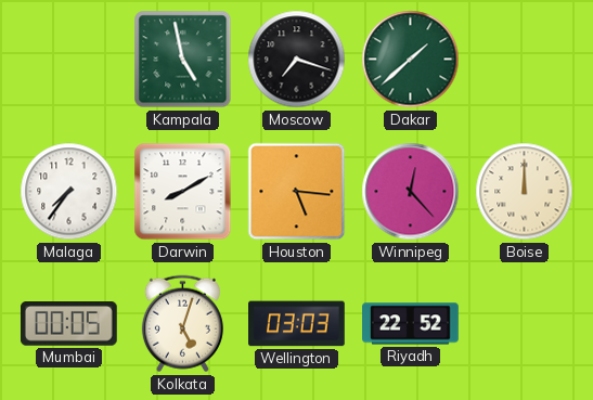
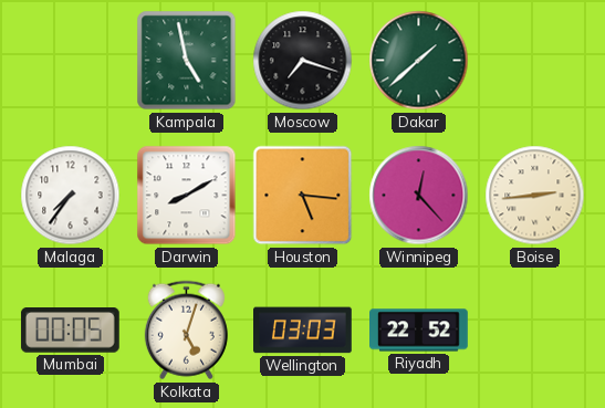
Boise: 12:00 -> 2:44
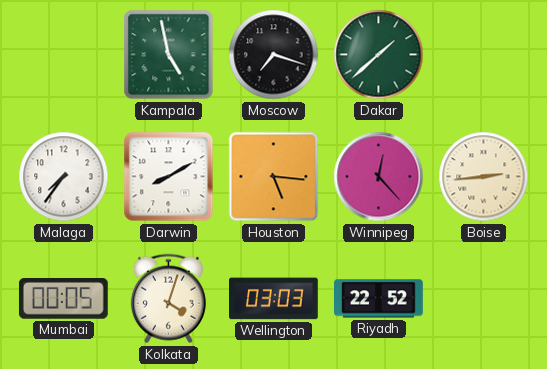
Kolkata: 5:03 -> 4:03
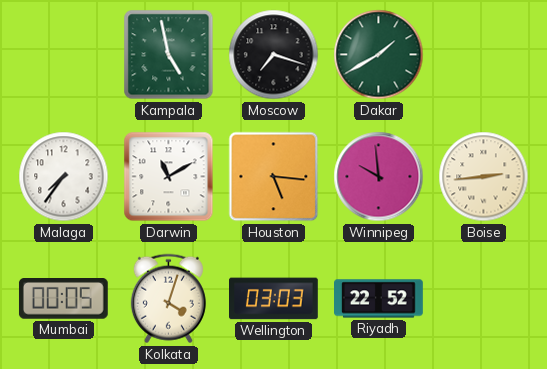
Dakar: 1:38 -> 1:40
Darwin: 8:10 -> 11:10
Winnipeg: 12:23 -> 9:59
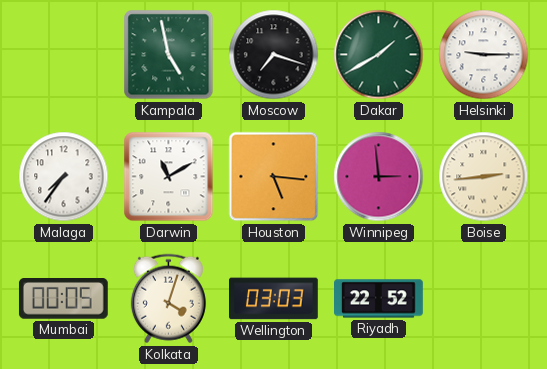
Helsinki: none -> 9:15
Winnipeg: 9:59 -> 2:59
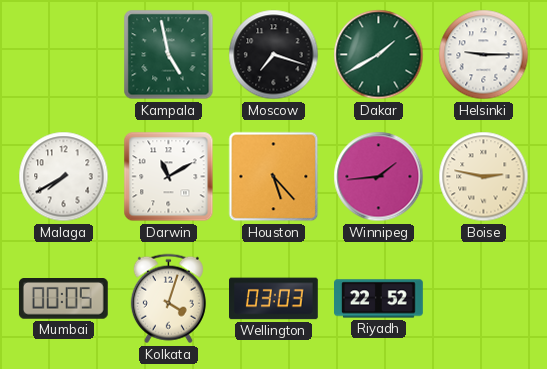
Malaga: 7:36 -> 7:40
Houston: 5:16 -> 5:23
Winnipeg: 2:59 -> 1:44
Boise: 2:44 -> 2:47
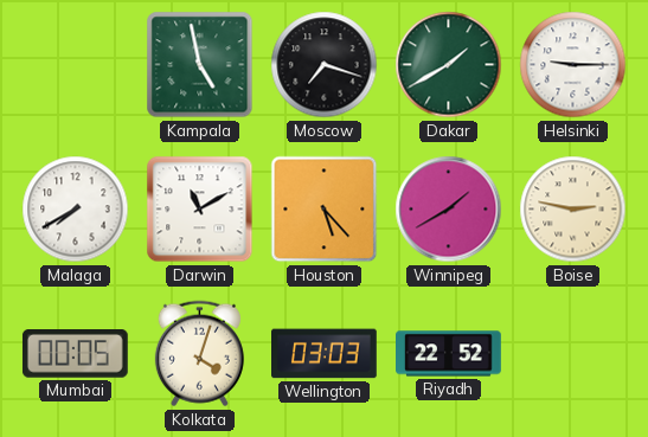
Winnipeg: 1:44 -> 1:40
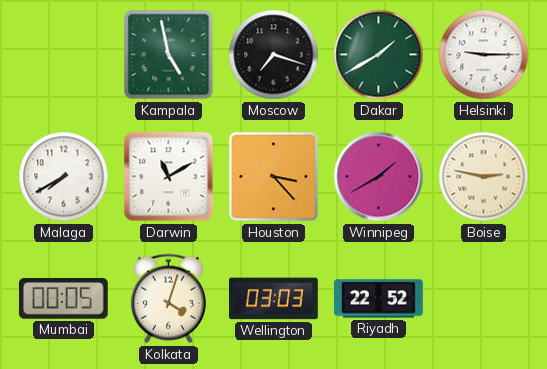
Houston: 5:23 -> 3:23
